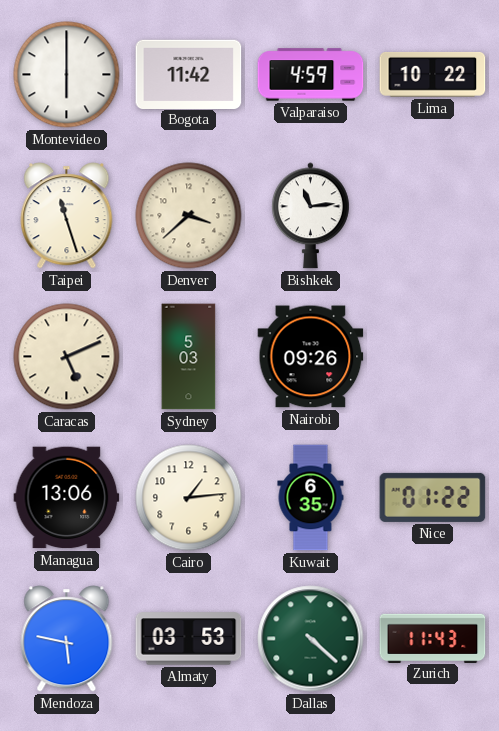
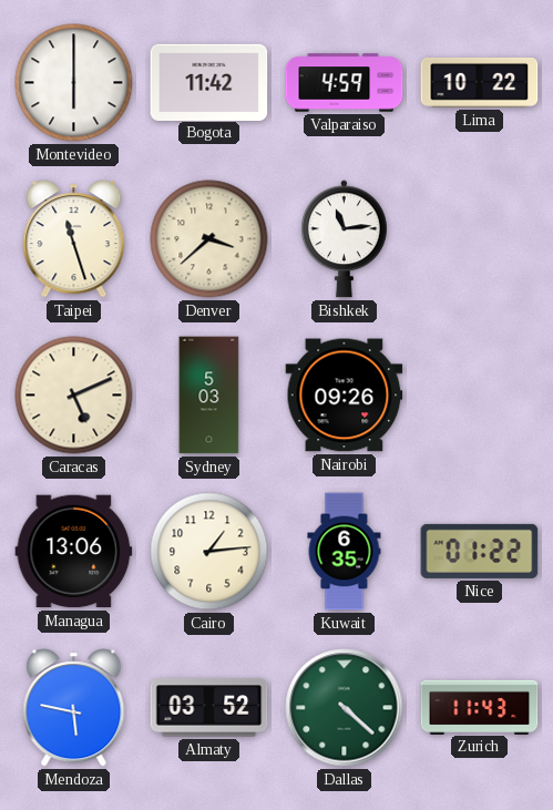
Almaty: 03:53 -> 03:52
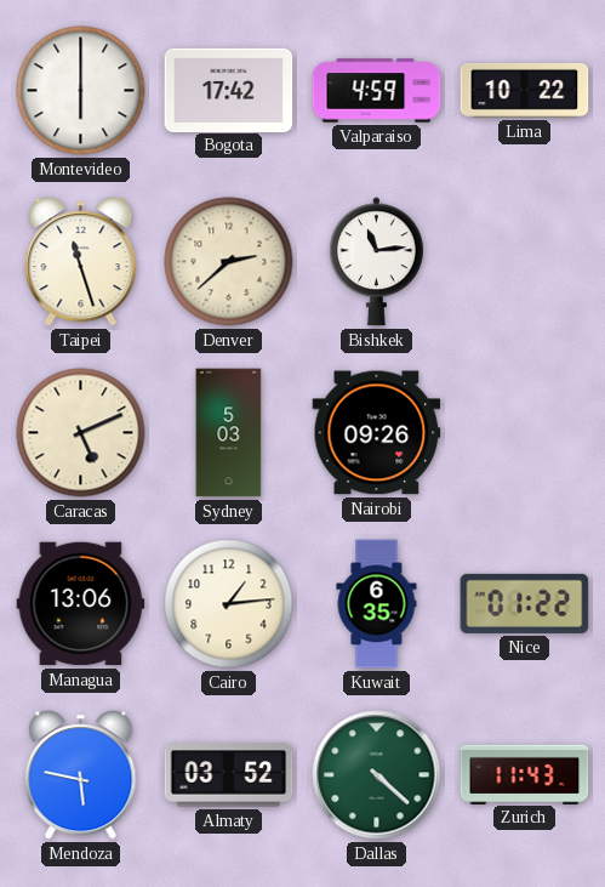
Bogota: 11:42 -> 17:42
Denver: 3:38 -> 2:38
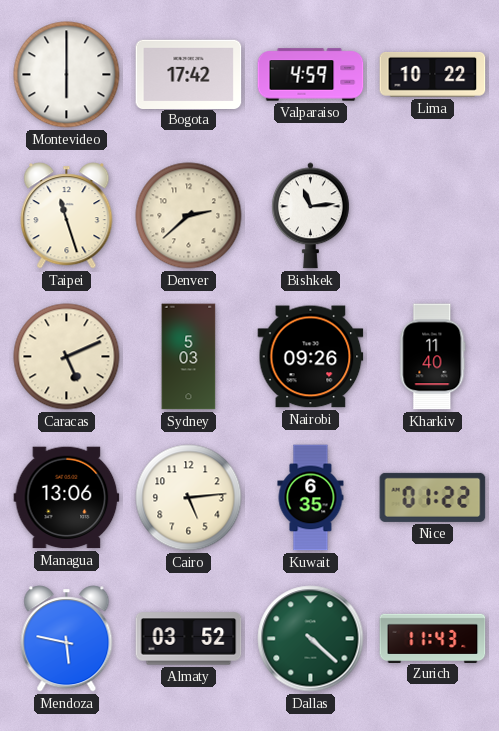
Kharkiv: none -> 11:40
Cairo: 1:14 -> 5:14
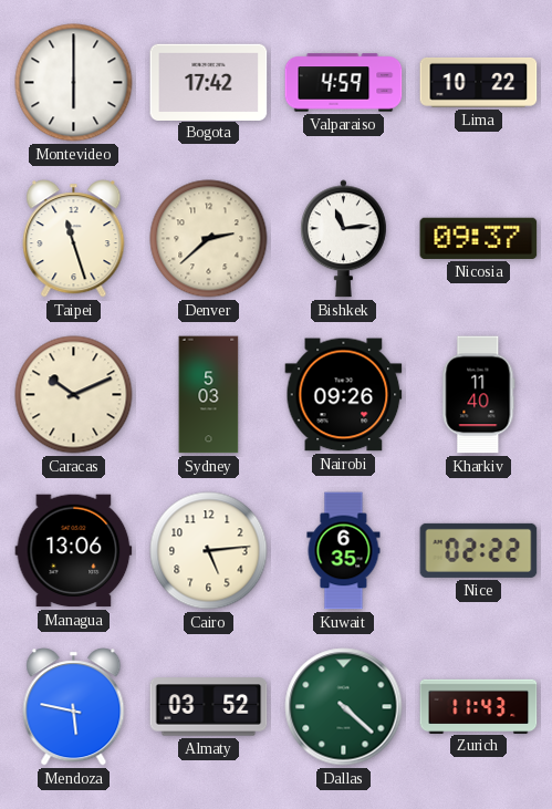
Nicosia: none -> 09:37
Caracas: 5:11 -> 10:11
Nice: 01:22 -> 02:22
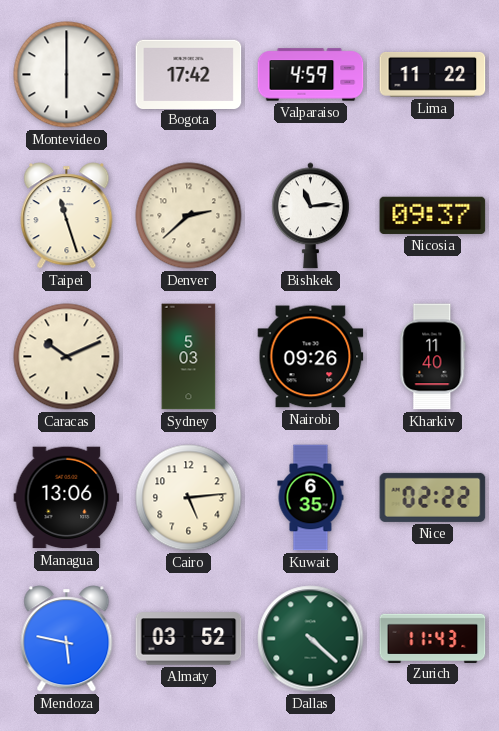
Lima: 10:22 -> 11:22
